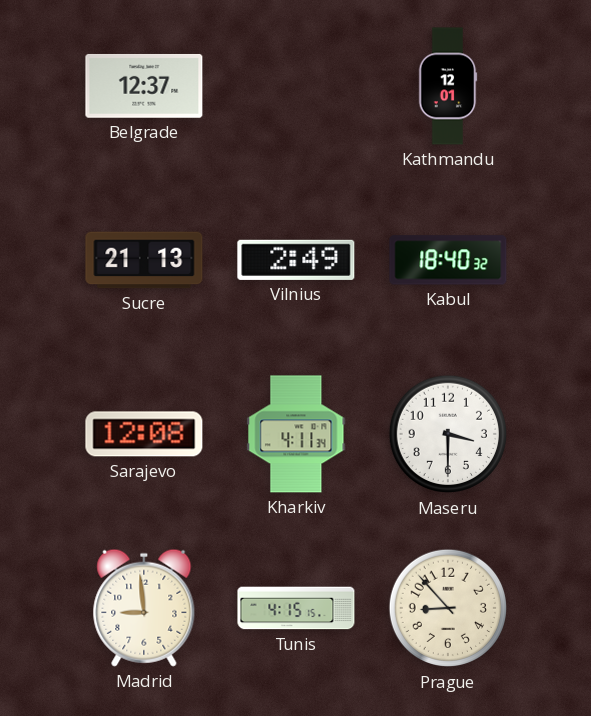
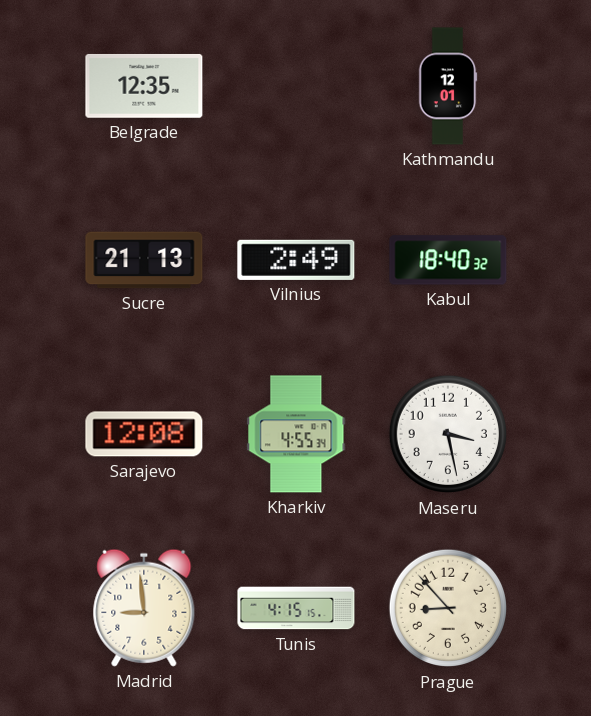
Belgrade: 12:37 -> 12:35
Kharkiv: 4:11 -> 4:55
Maseru: 3:30 -> 3:28
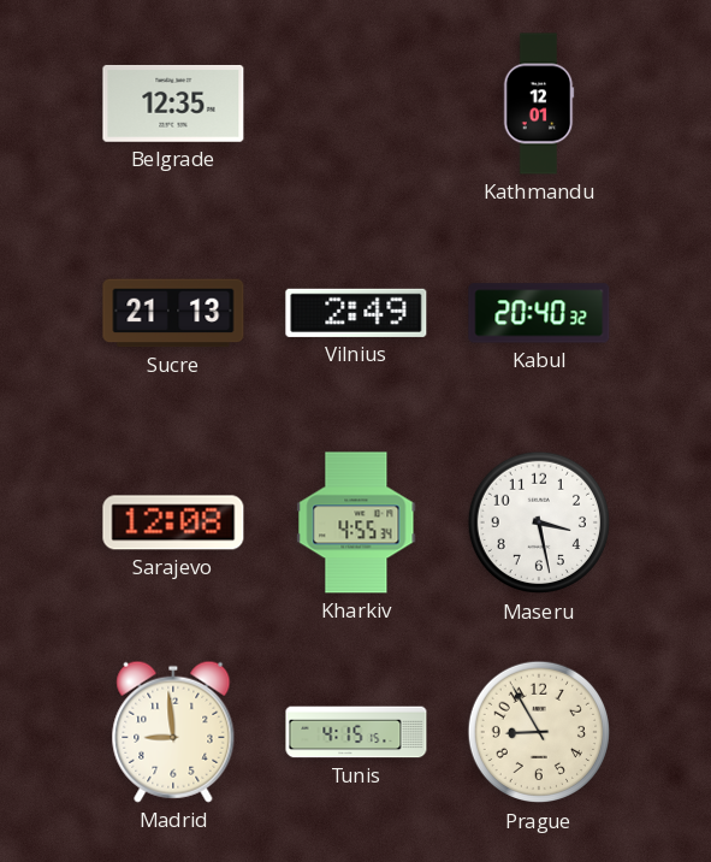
Kabul: 18:40 -> 20:40
Prague: 8:53 -> 8:55
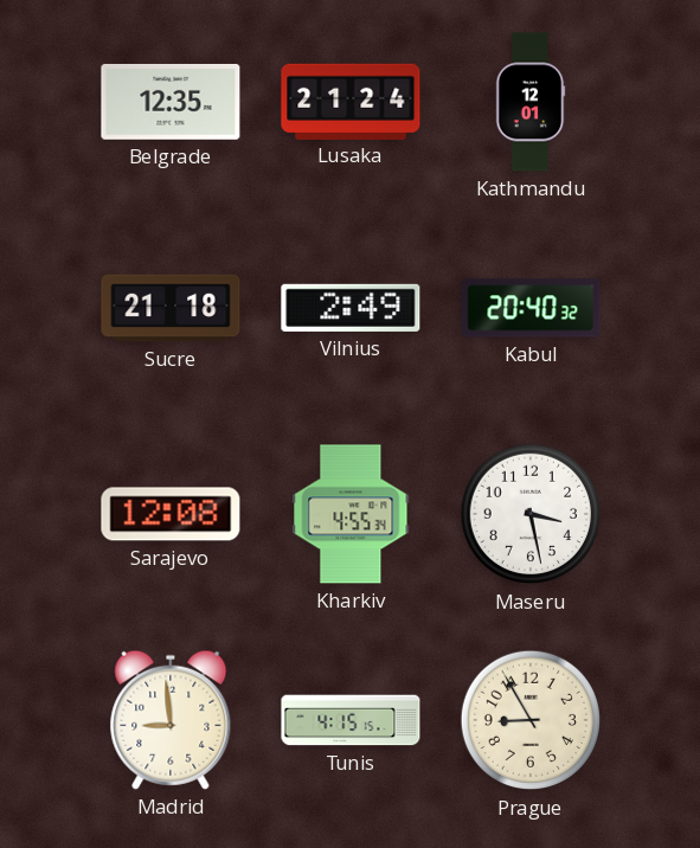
Lusaka: none -> 21:24
Sucre: 21:13 -> 21:18
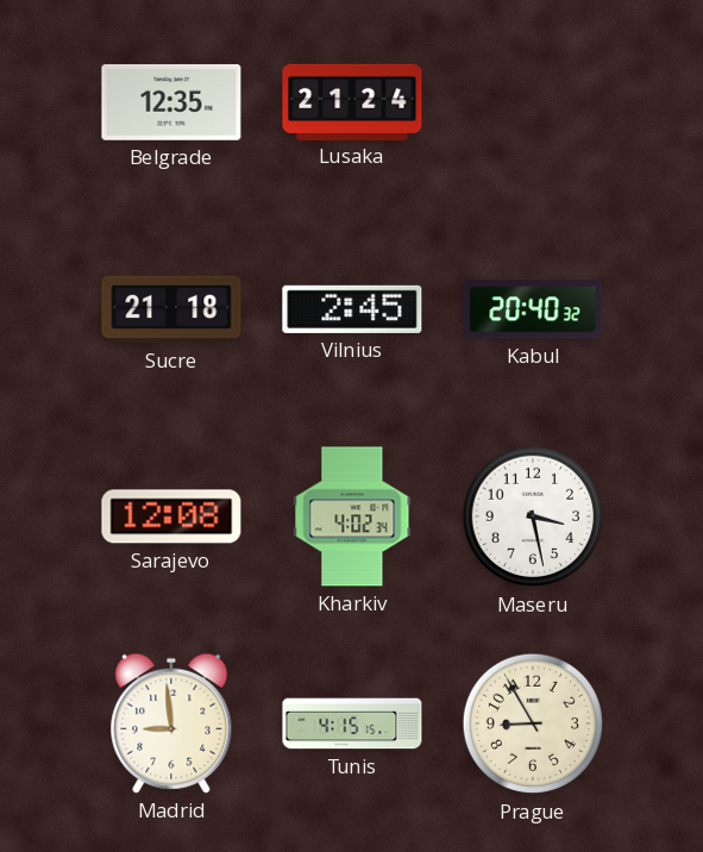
Kathmandu: 12:01 -> none
Vilnius: 2:49 -> 2:45
Kharkiv: 4:55 -> 4:02
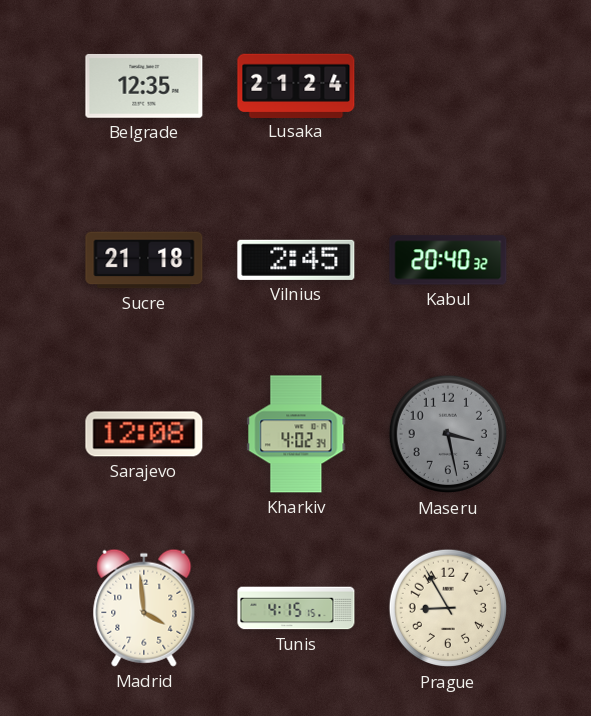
Maseru dial: white -> grey
Madrid: 8:59 -> 3:59
